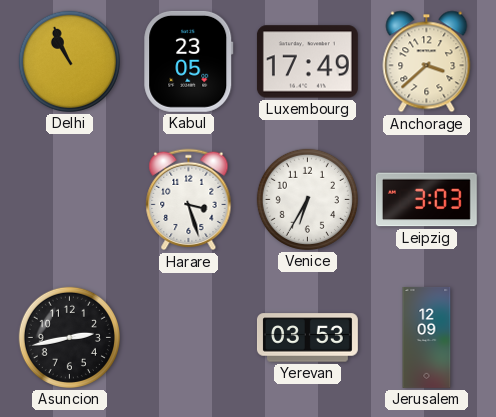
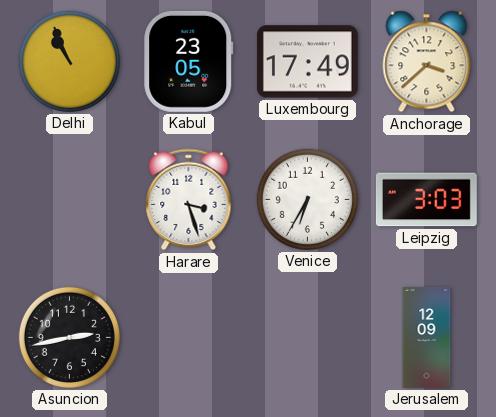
Yerevan: 03:53 -> none
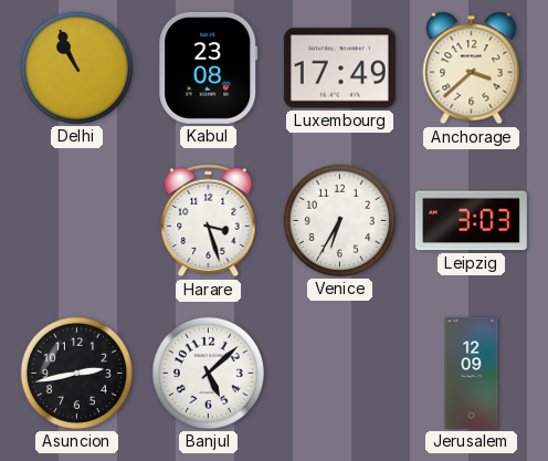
Kabul: 23:05 -> 23:08
Banjul: none -> 5:08
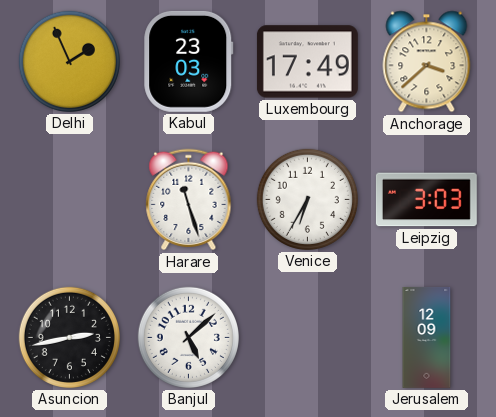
Delhi: 10:56 -> 1:56
Kabul: 23:08 -> 23:03
Harare: 3:27 -> 11:27
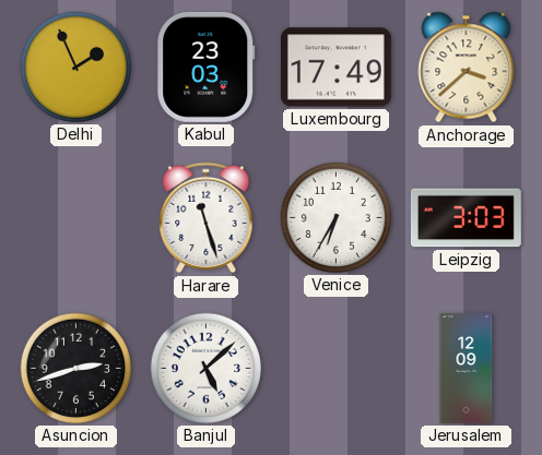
Asuncion: 2:43 -> 2:42
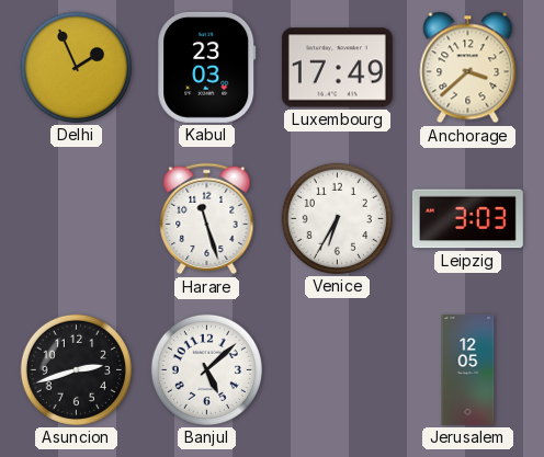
Jerusalem: 12:09 -> 12:05
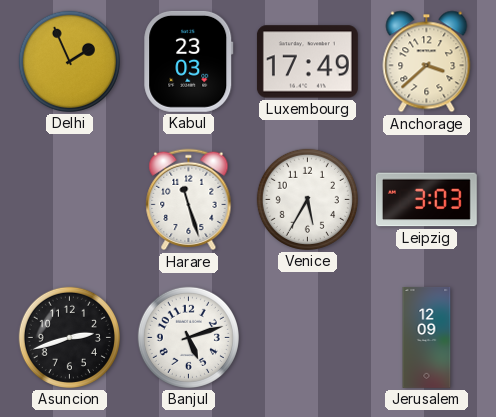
Venice: 6:35 -> 5:35
Banjul: 5:08 -> 5:12
Jerusalem: 12:05 -> 12:09
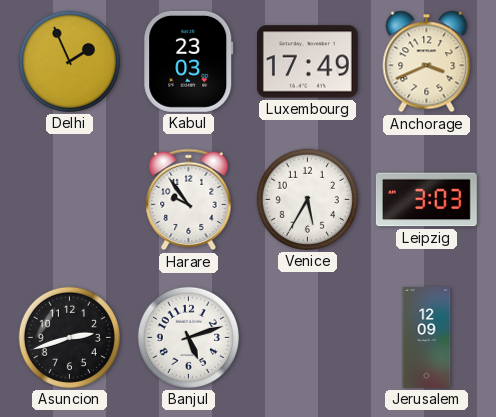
Anchorage: 3:38 -> 3:41
Harare: 11:27 -> 9:54
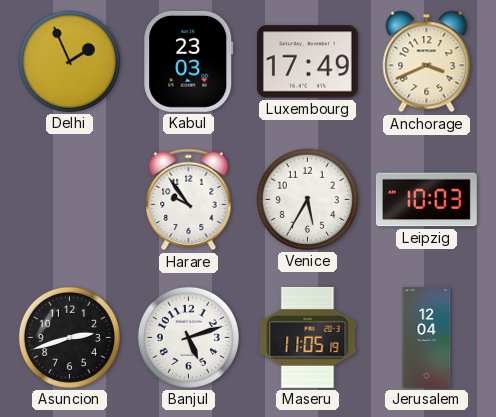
Leipzig: 3:03 -> 10:03
Maseru: none -> 11:05
Jerusalem: 12:09 -> 12:04
